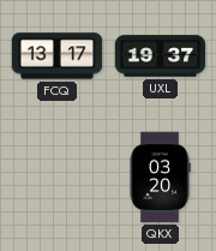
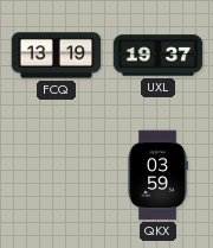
FCQ: 13:17 -> 13:19
QKX: 03:20 -> 03:59
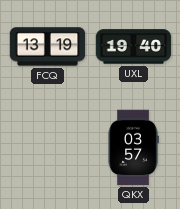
UXL: 19:37 -> 19:40
QKX: 03:59 -> 03:57
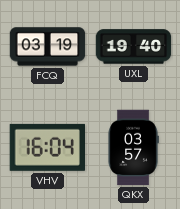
FCQ: 13:19 -> 03:19
VHV: none -> 16:04
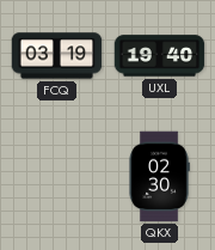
VHV: 16:04 -> none
QKX: 03:57 -> 02:30
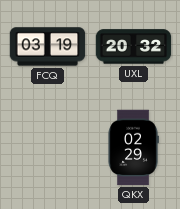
UXL: 19:40 -> 20:32
QKX: 02:30 -> 02:29
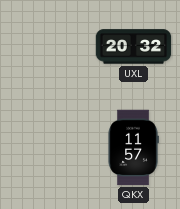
FCQ: 03:19 -> none
QKX: 02:29 -> 11:57
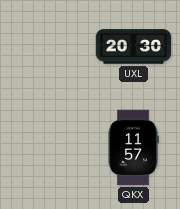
UXL: 20:32 -> 20:30
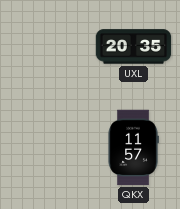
UXL: 20:30 -> 20:35
